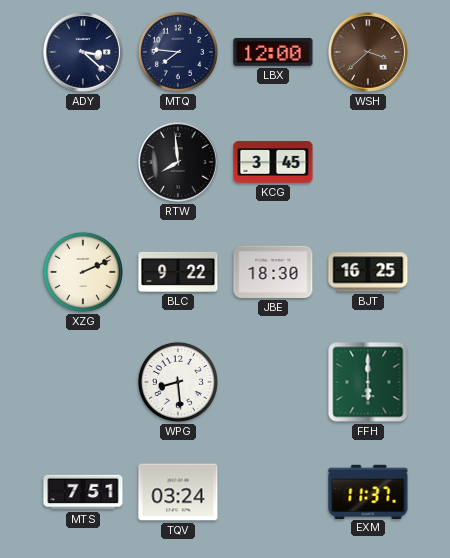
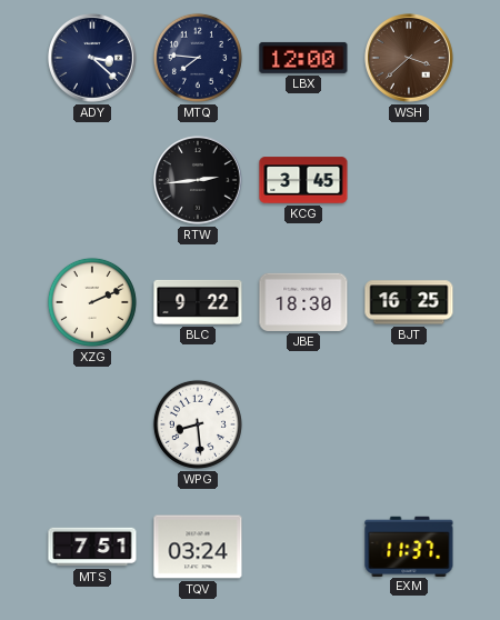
RTW: 7:59 -> 2:44
FFH: 6:00 -> none
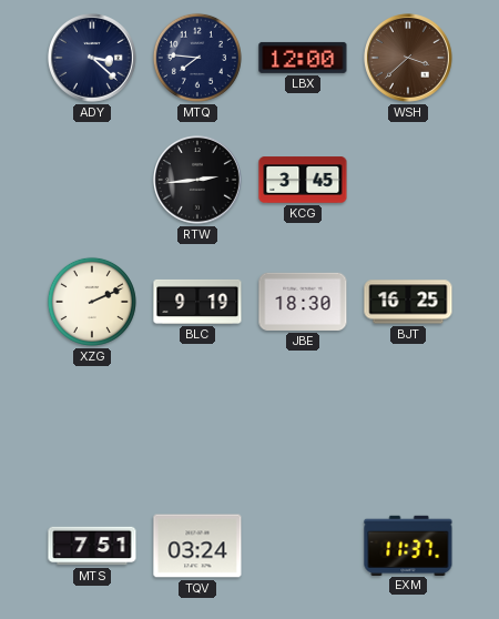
BLC: 9:22 -> 9:19
WPG: 8:29 -> none
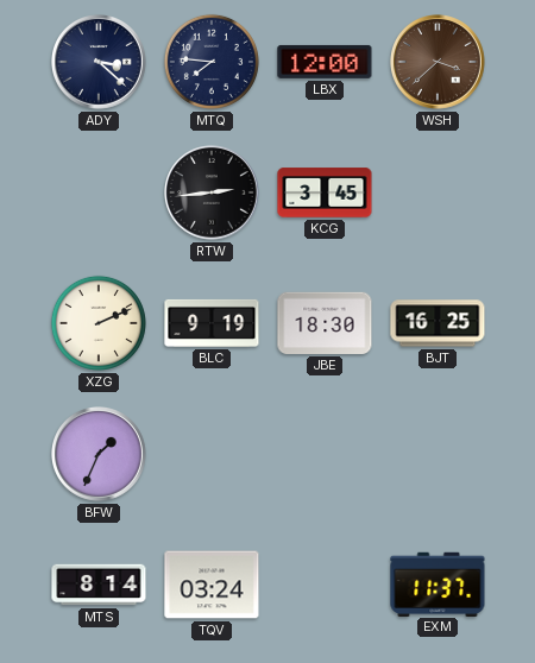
BFW: none -> 1:34
MTS: 7:51 -> 8:14
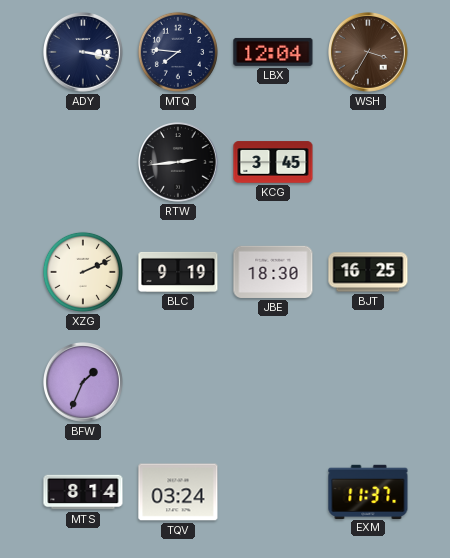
ADY: 3:22 -> 3:17
LBX: 12:00 -> 12:04
WSH: 3:38 -> 3:35
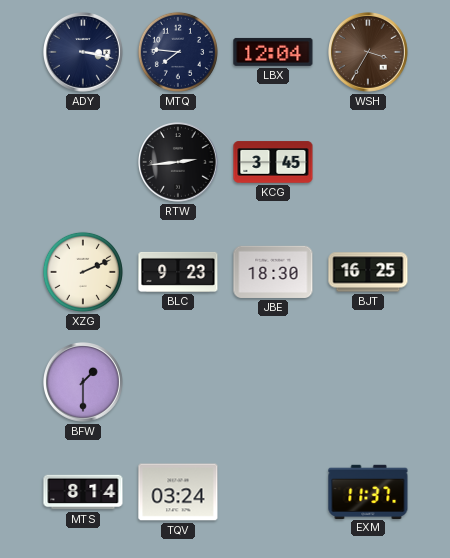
BLC: 9:19 -> 9:23
BFW: 1:34 -> 1:30
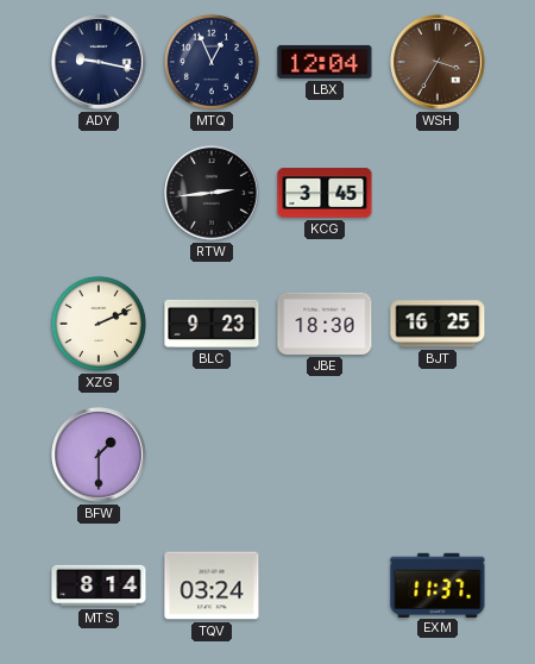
ADY: 3:17 -> 9:17
MTQ: 7:46 -> 12:56
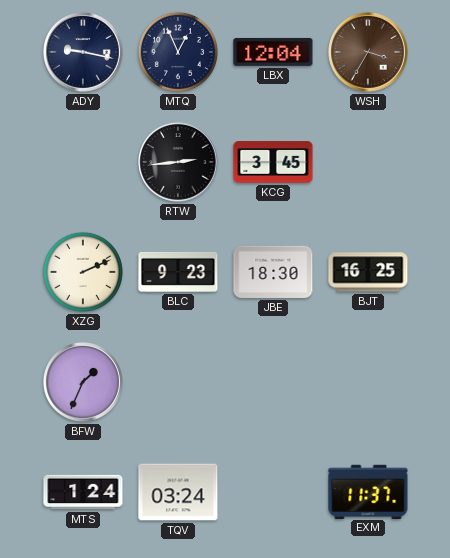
BFW: 1:30 -> 1:34
MTS: 8:14 -> 1:24
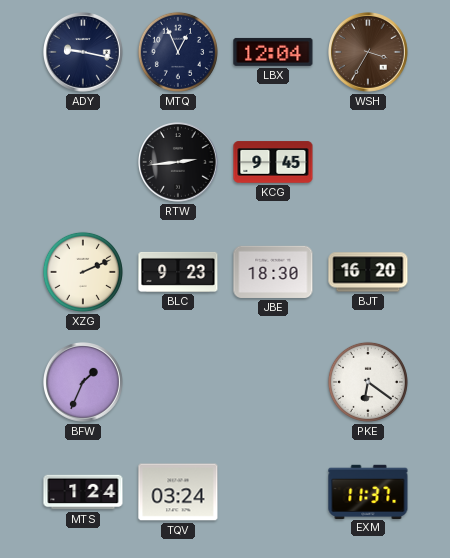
KCG: 3:45 -> 9:45
BJT: 16:25 -> 16:20
PKE: none -> 6:21
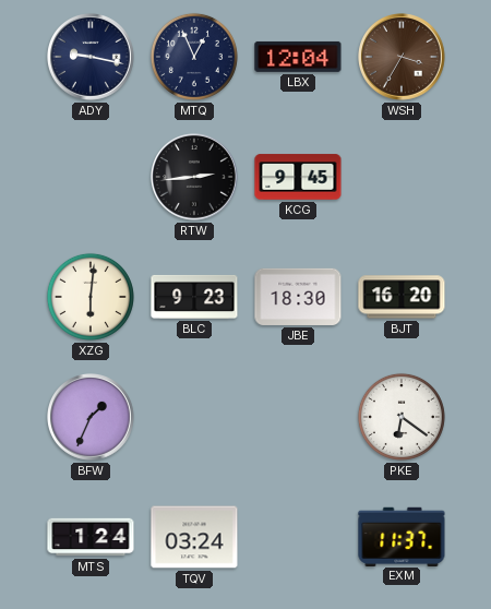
XZG: 2:11 -> 6:01
